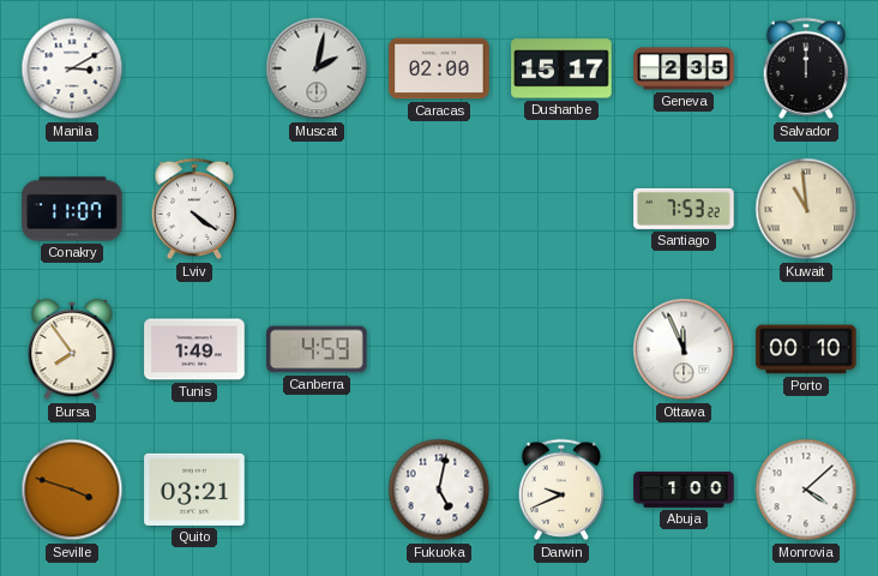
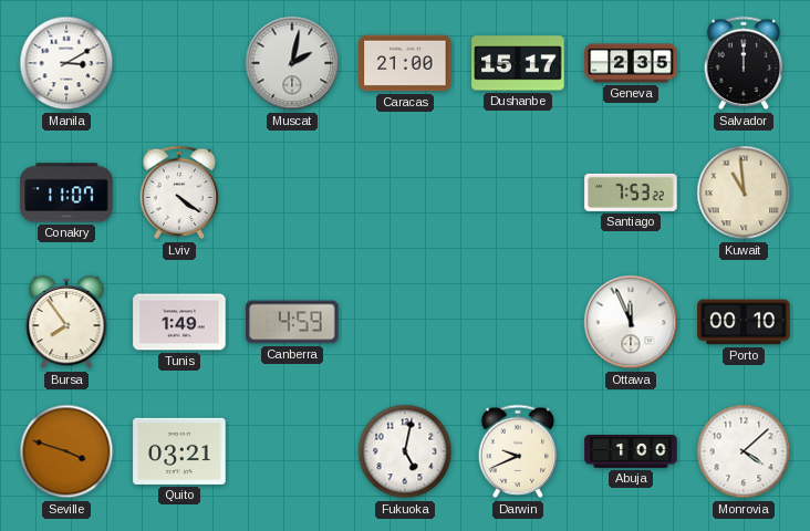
Caracas: 02:00 -> 21:00
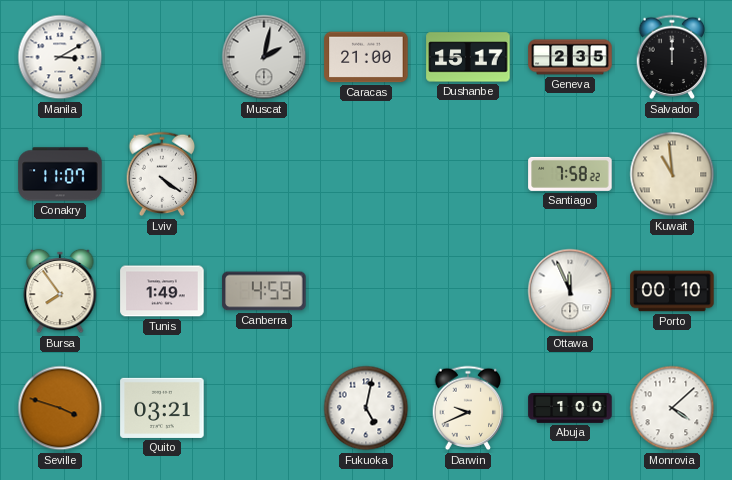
Santiago: 7:53 -> 7:58
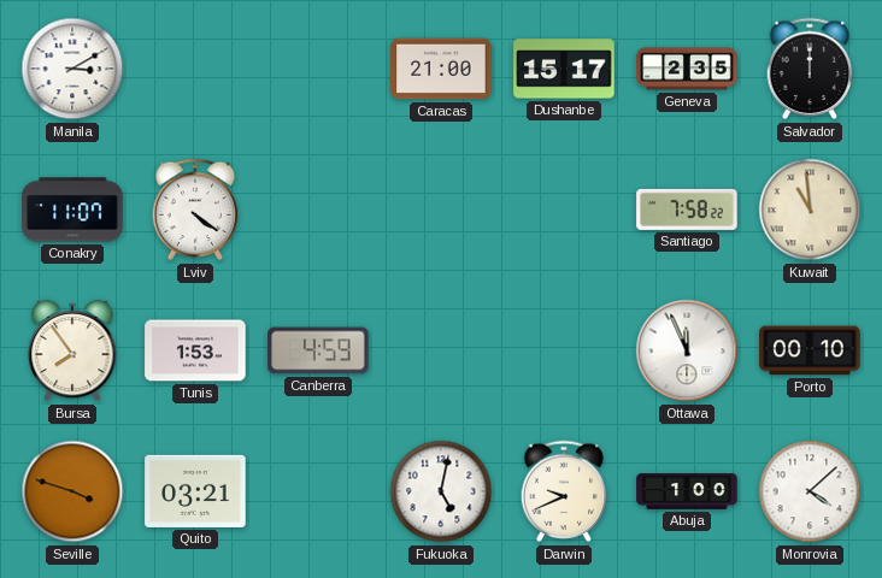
Muscat: 2:02 -> none
Tunis: 1:49 -> 1:53
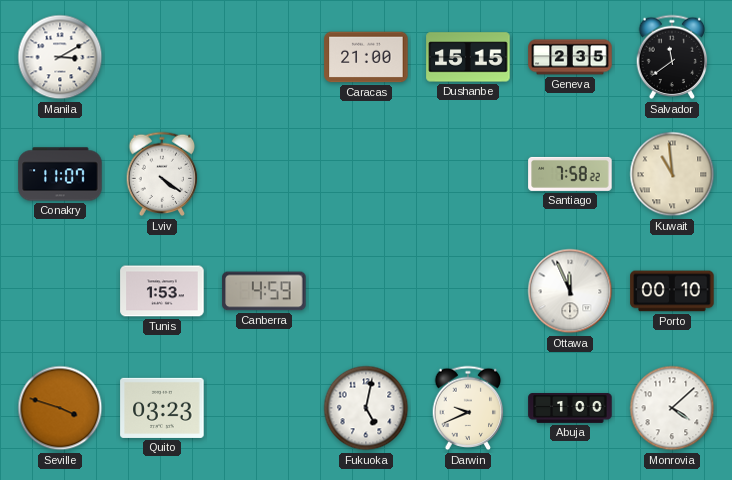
Dushanbe: 15:17 -> 15:15
Salvador: 12:00 -> 11:39
Bursa: 7:54 -> none
Quito: 03:21 -> 03:23
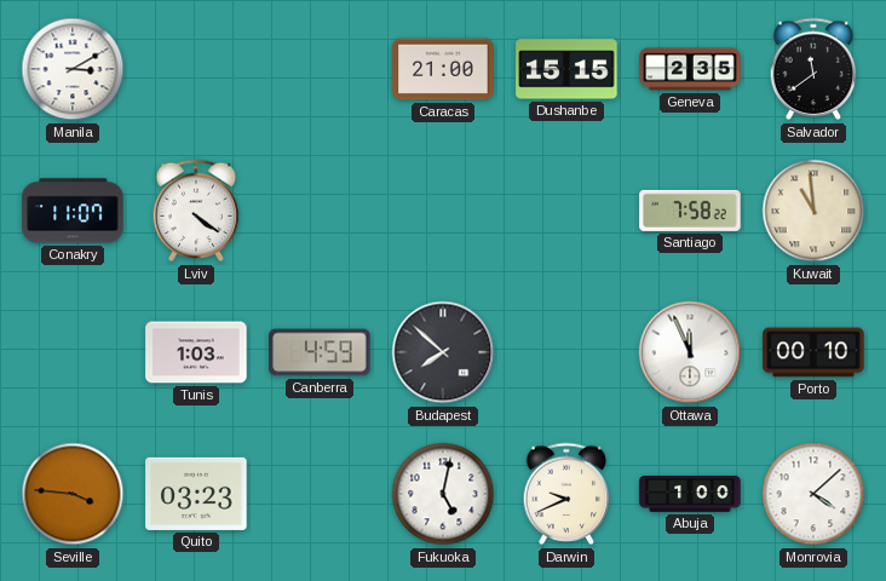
Tunis: 1:53 -> 1:03
Budapest: none -> 7:52
Seville: 3:48 -> 3:46
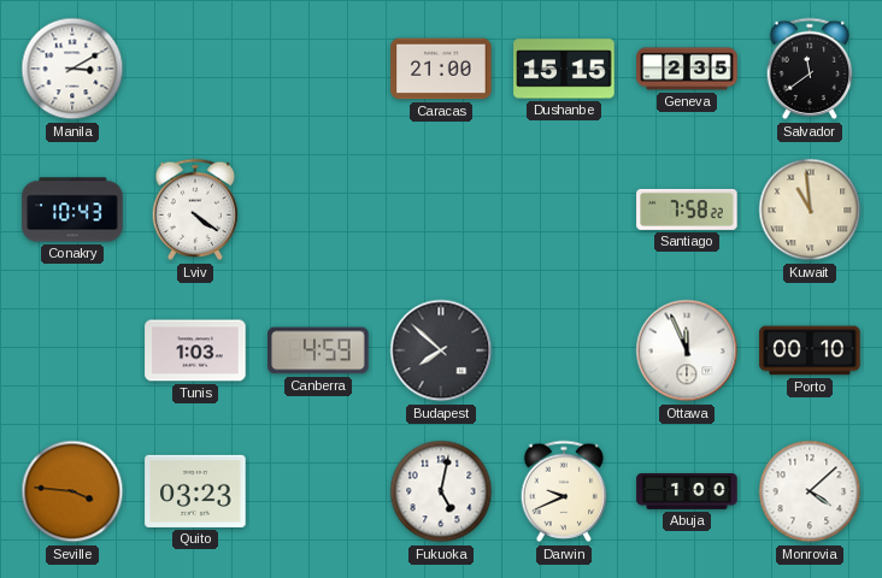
Conakry: 11:07 -> 10:43
